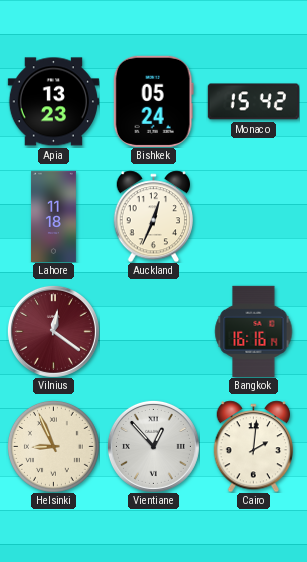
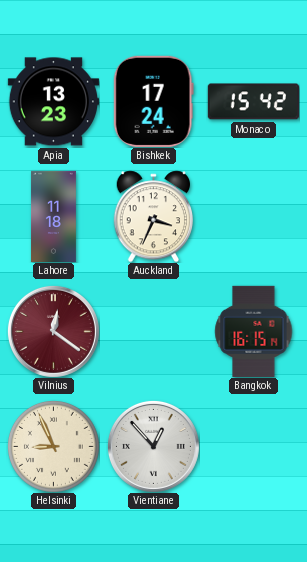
Bishkek: 05:24 -> 17:24
Auckland: 12:34 -> 3:34
Bangkok: 16:16 -> 16:15
Cairo: 2:01 -> none
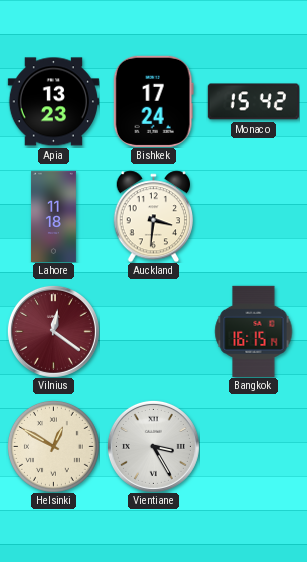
Auckland: 3:34 -> 3:31
Helsinki: 8:56 -> 12:50
Vientiane: 12:53 -> 3:25
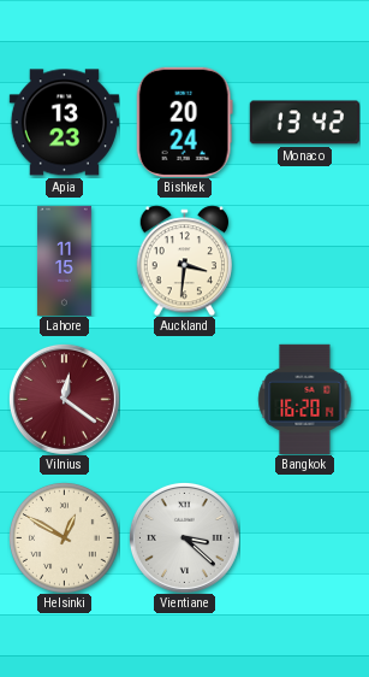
Bishkek: 17:24 -> 20:24
Monaco: 15:42 -> 13:42
Lahore: 11:18 -> 11:15
Bangkok: 16:15 -> 16:20
Vientiane: 3:25 -> 3:22
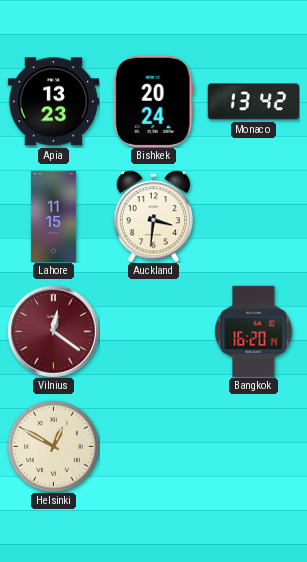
Vientiane: 3:22 -> none
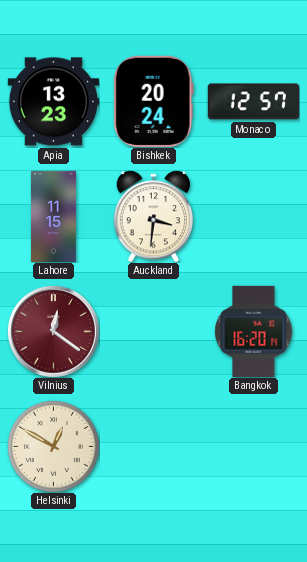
Monaco: 13:42 -> 12:57
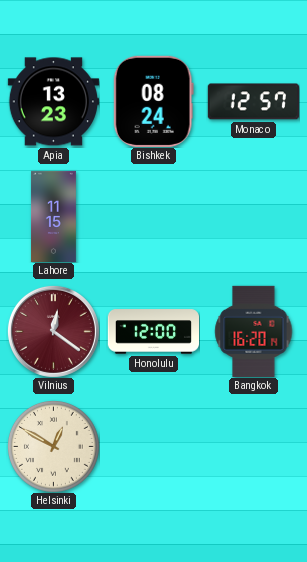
Bishkek: 20:24 -> 08:24
Auckland: 3:31 -> none
Honolulu: none -> 12:00
